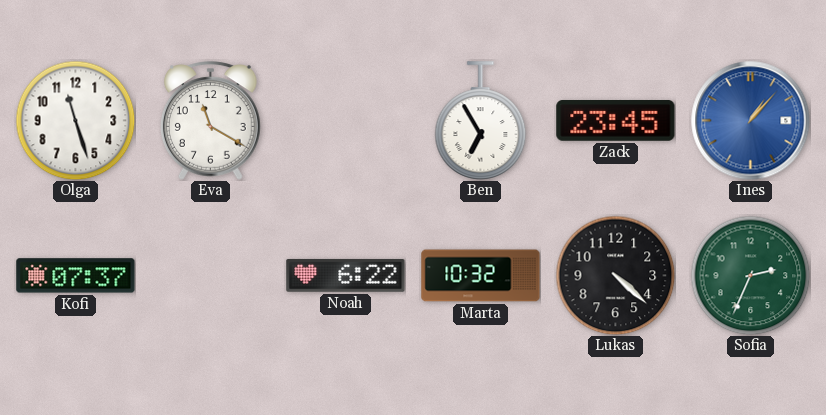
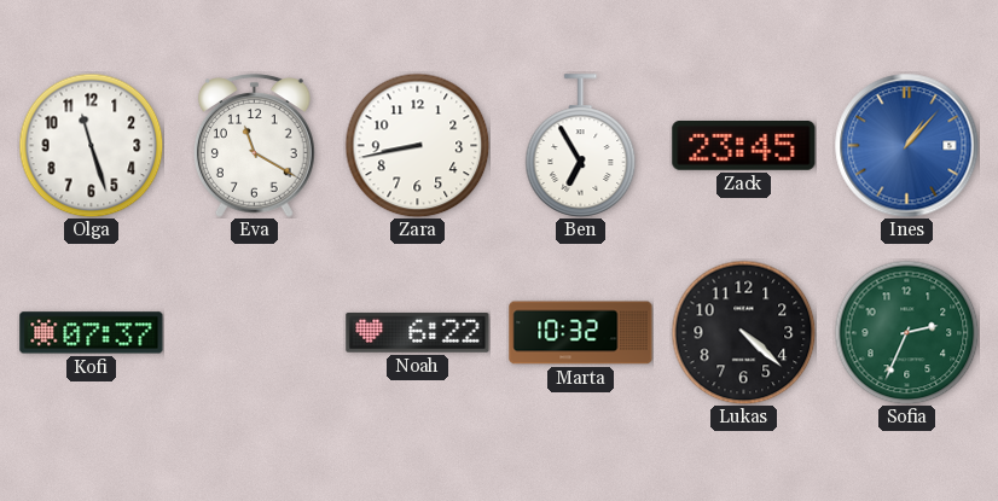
Zara: none -> 8:43
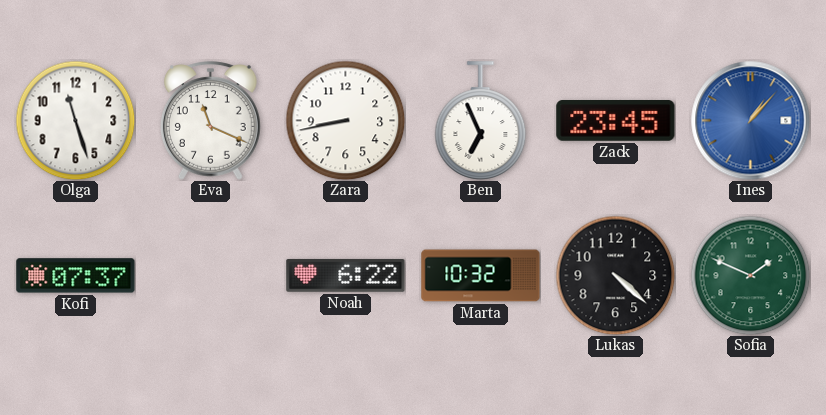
Eva: 11:20 -> 11:19
Ben: 6:55 -> 6:56
Sofia: 2:34 -> 1:49
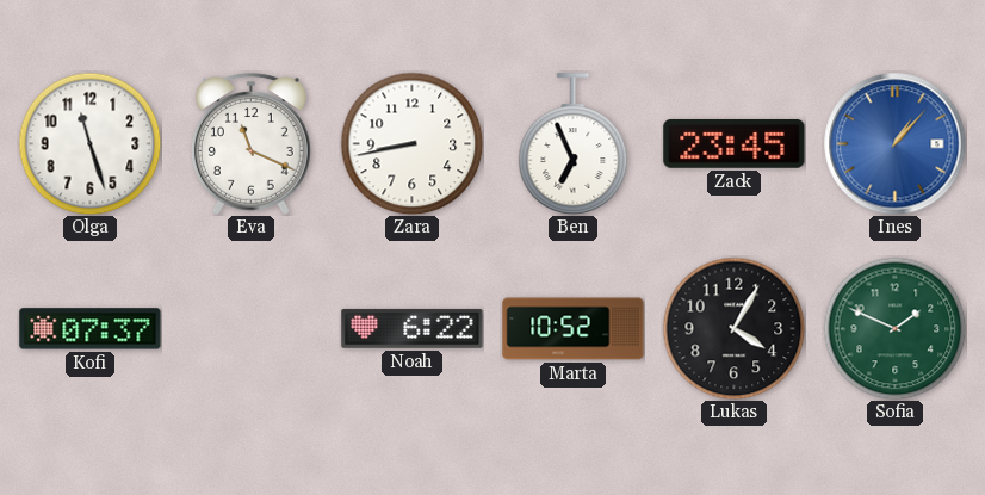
Marta: 10:32 -> 10:52
Lukas: 4:22 -> 4:05
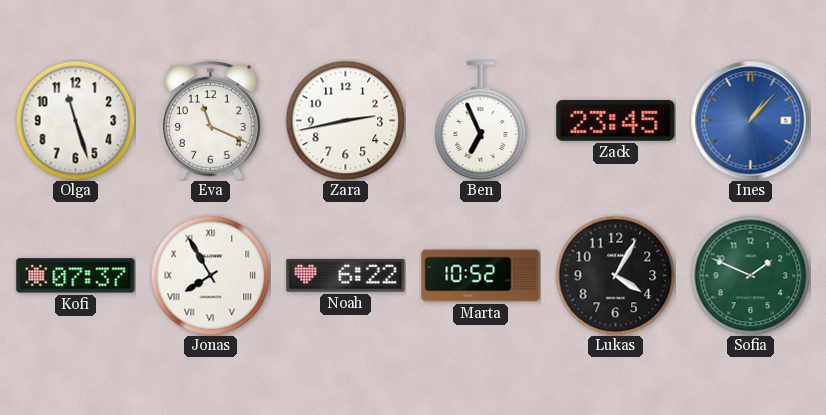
Zara: 8:43 -> 2:43
Jonas: none -> 7:55
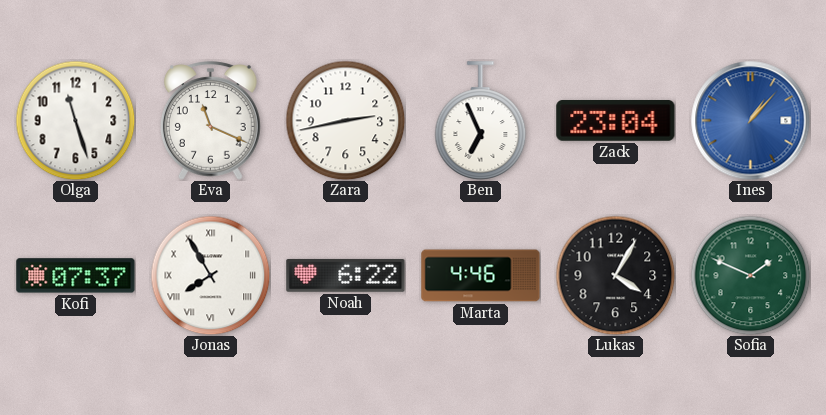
Zack: 23:45 -> 23:04
Marta: 10:52 -> 4:46
